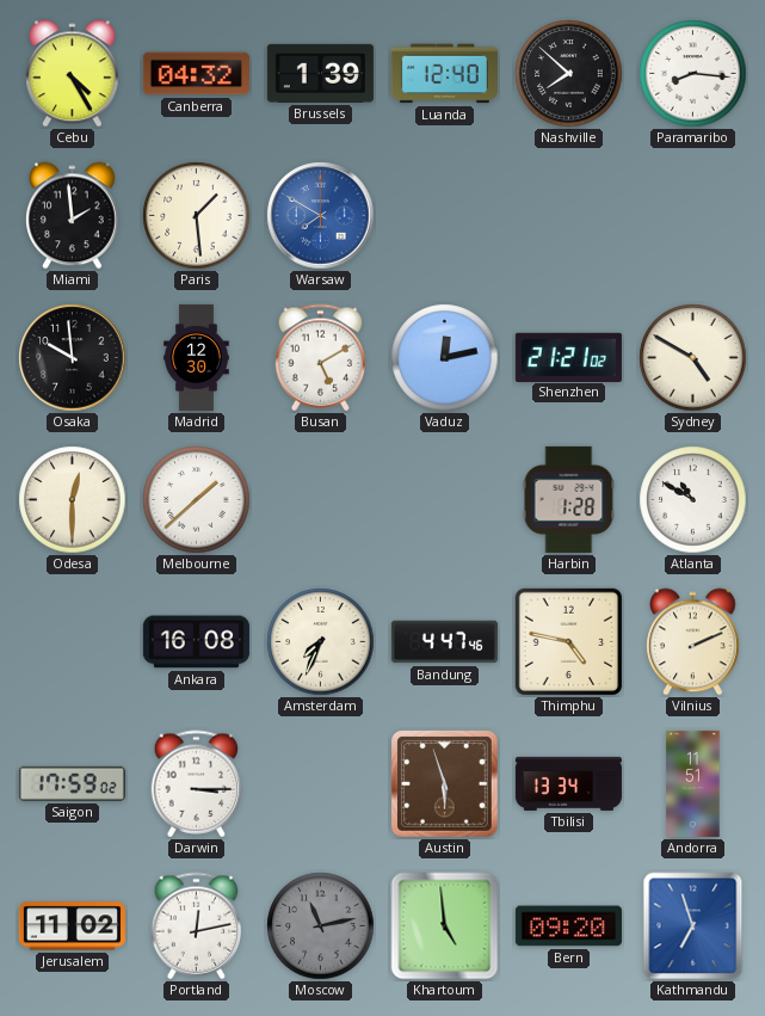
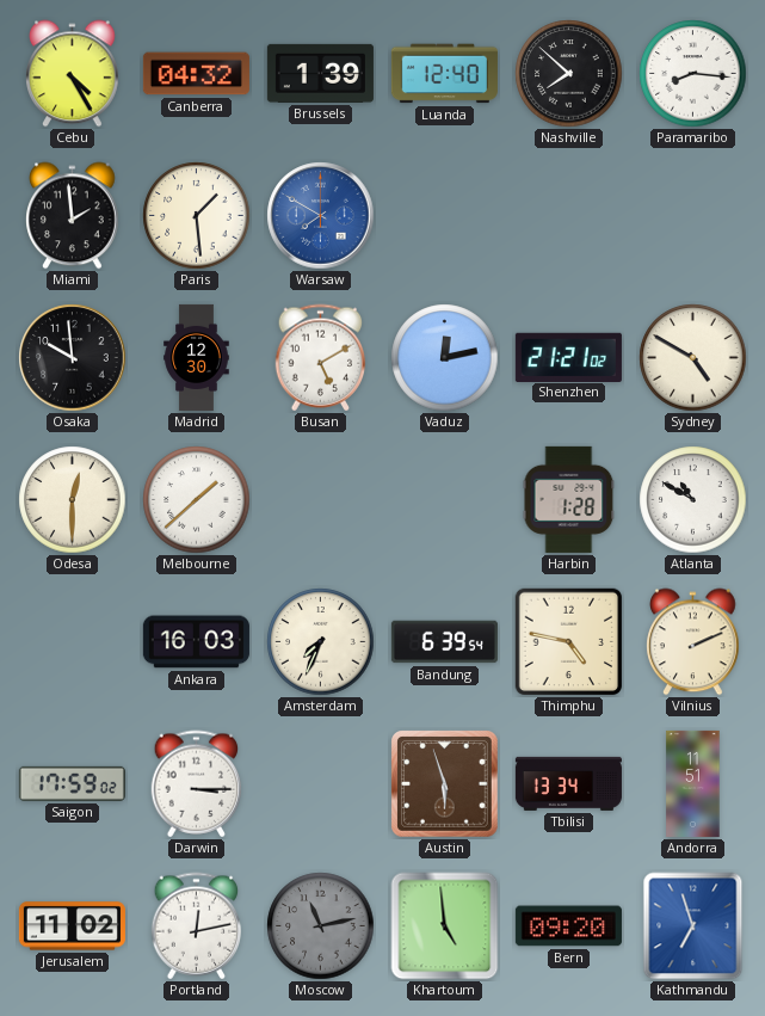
Ankara: 16:08 -> 16:03
Bandung: 4:47 -> 6:39
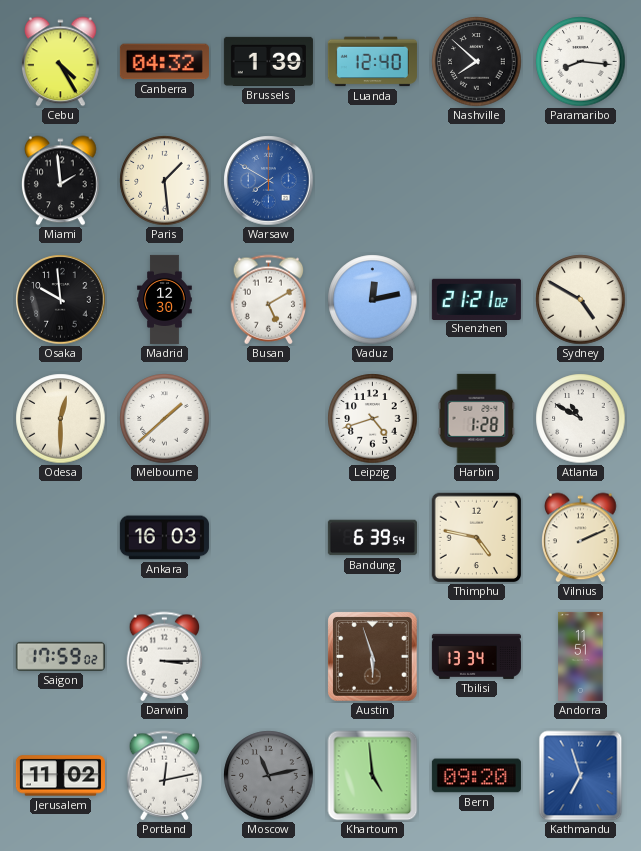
Leipzig: none -> 4:42
Amsterdam: 7:34 -> none
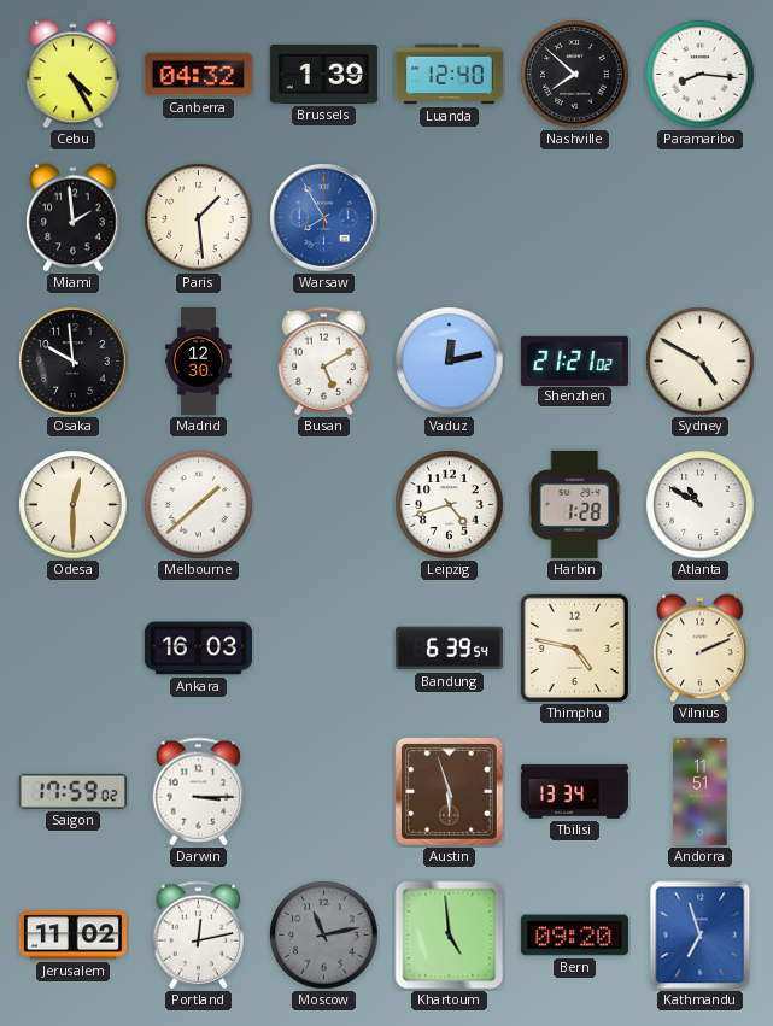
Warsaw: 7:50 -> 7:55
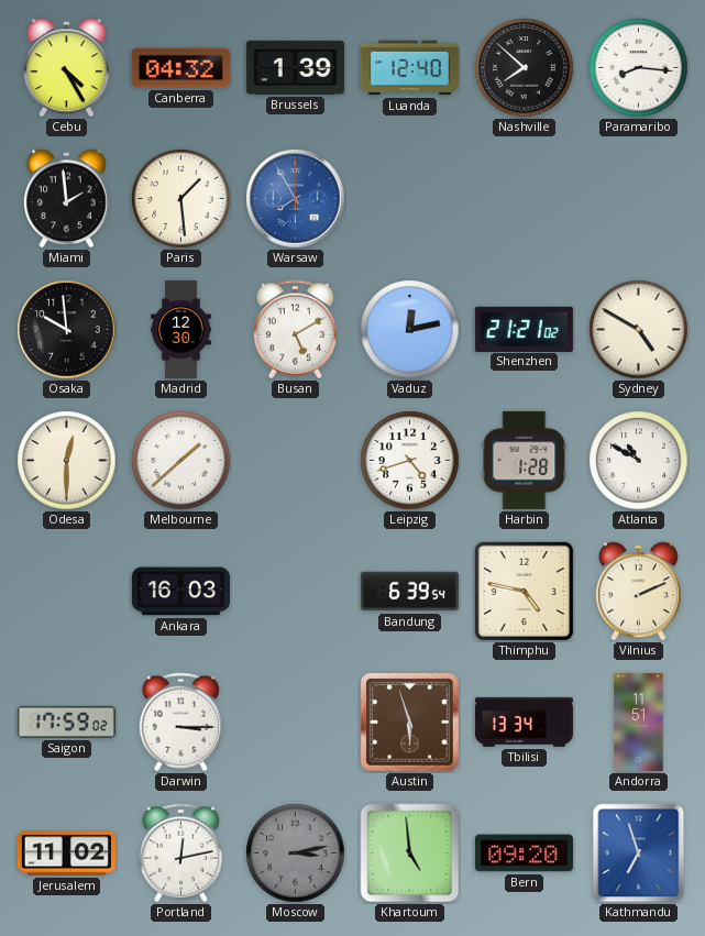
Moscow: 11:13 -> 3:13
